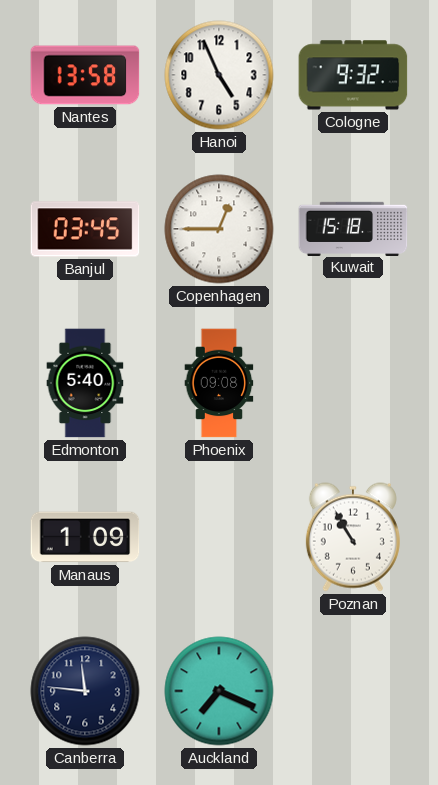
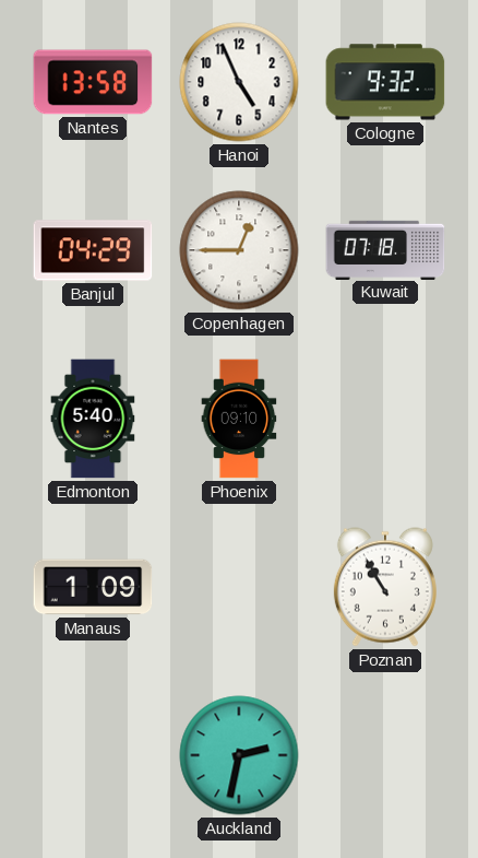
Banjul: 03:45 -> 04:29
Kuwait: 15:18 -> 07:18
Phoenix: 09:08 -> 09:10
Canberra: 11:46 -> none
Auckland: 7:19 -> 2:32
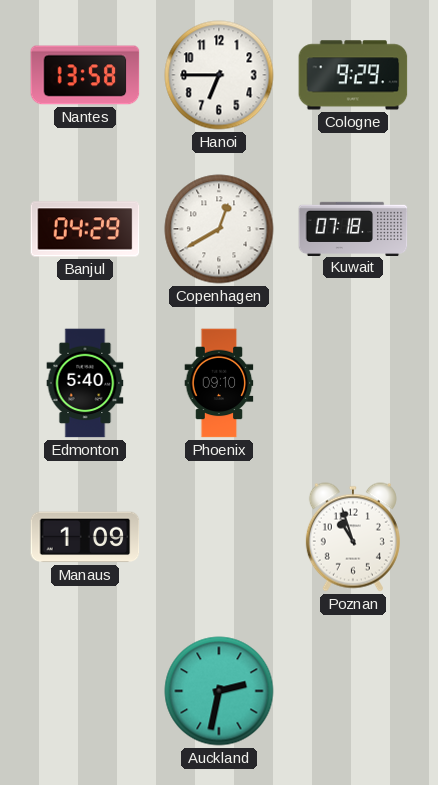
Hanoi: 4:56 -> 6:45
Cologne: 9:32 -> 9:29
Copenhagen: 12:45 -> 12:40
Poznan: 10:55 -> 10:57
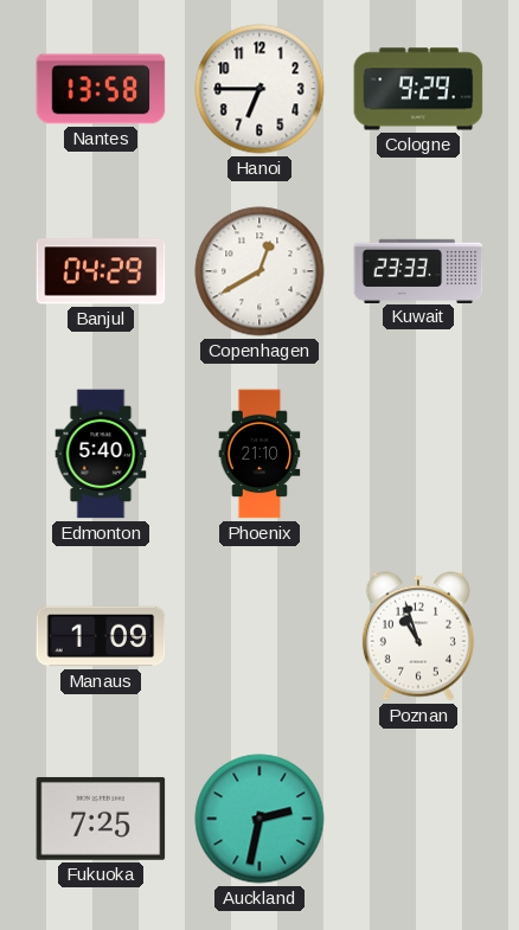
Kuwait: 07:18 -> 23:33
Phoenix: 09:10 -> 21:10
Fukuoka: none -> 7:25
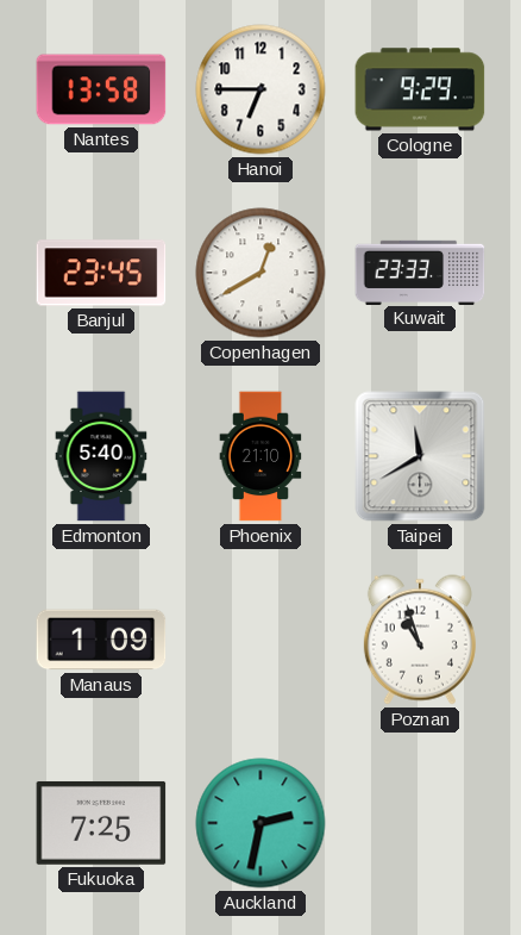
Banjul: 04:29 -> 23:45
Taipei: none -> 11:40
